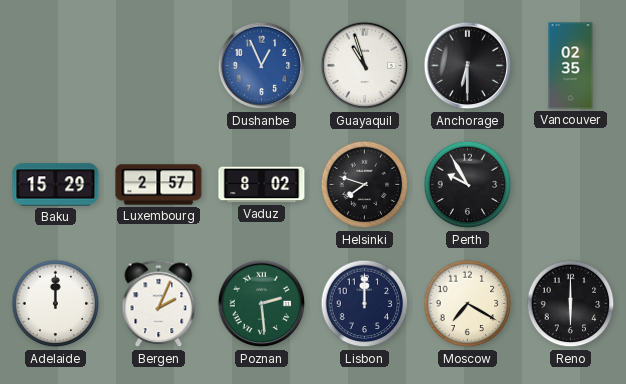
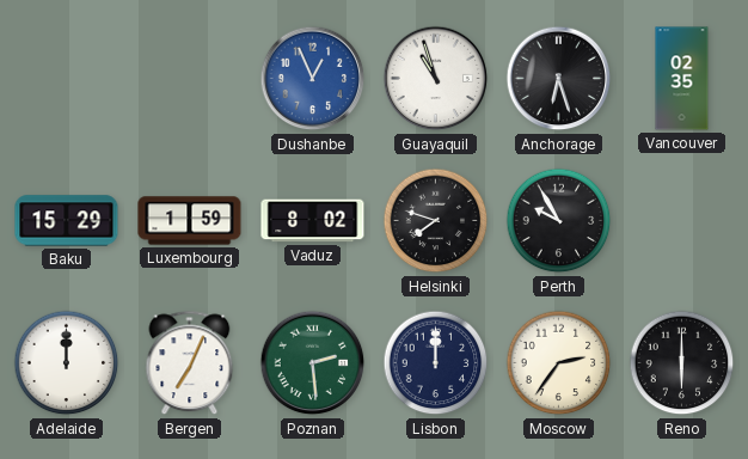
Anchorage: 6:30 -> 6:27
Luxembourg: 2:57 -> 1:59
Bergen: 2:04 -> 7:04
Moscow: 7:20 -> 2:36
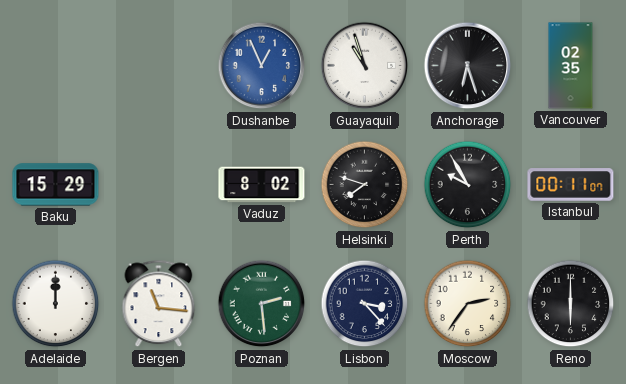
Luxembourg: 1:59 -> none
Istanbul: none -> 00:11
Bergen: 7:04 -> 11:16
Lisbon: 12:00 -> 3:23
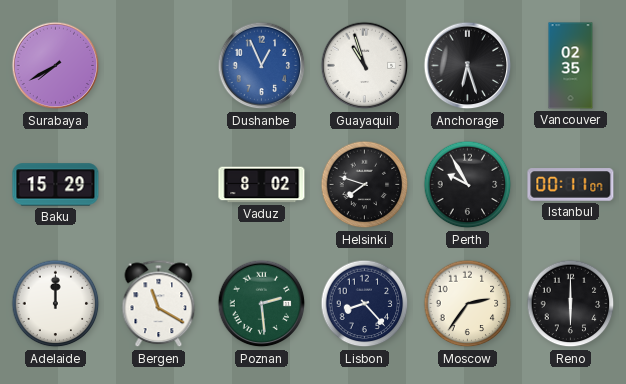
Surabaya: none -> 7:40
Bergen: 11:16 -> 11:20
Lisbon: 3:23 -> 8:23
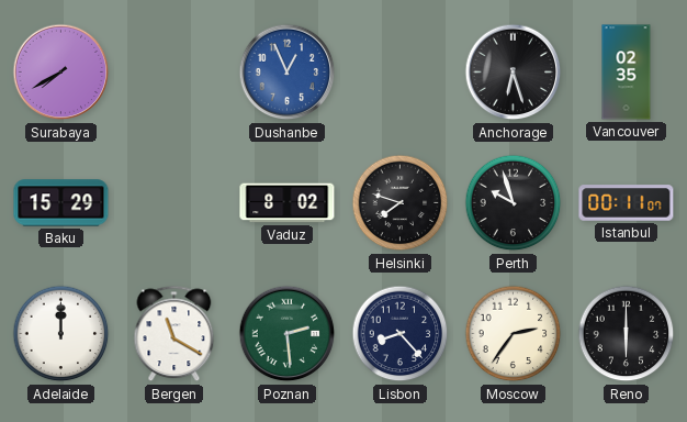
Guayaquil: 10:57 -> none
Perth: 9:55 -> 9:57
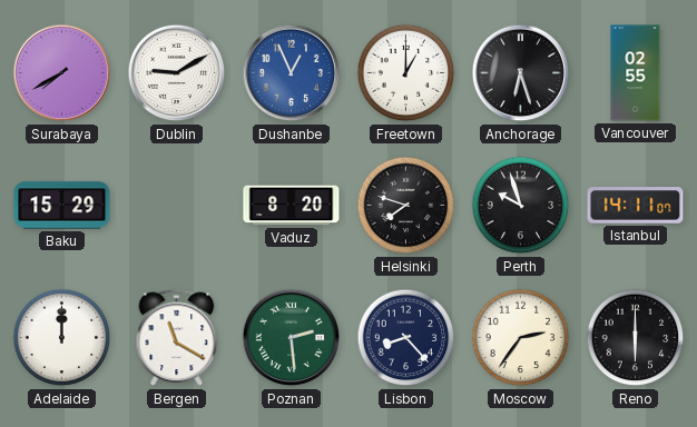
Dublin: none -> 9:10
Freetown: none -> 1:00
Vancouver: 02:35 -> 02:55
Vaduz: 8:02 -> 8:20
Istanbul: 00:11 -> 14:11
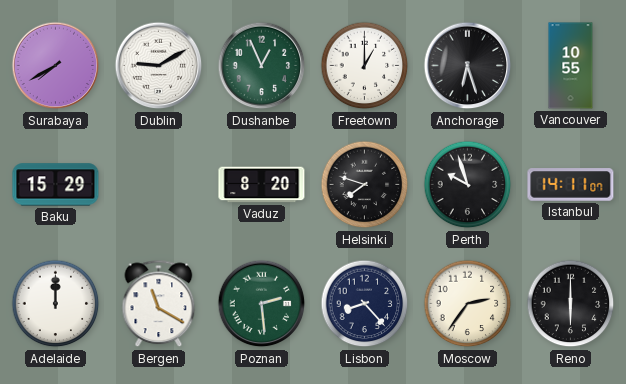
Dushanbe dial: blue -> green
Vancouver: 02:55 -> 10:55
